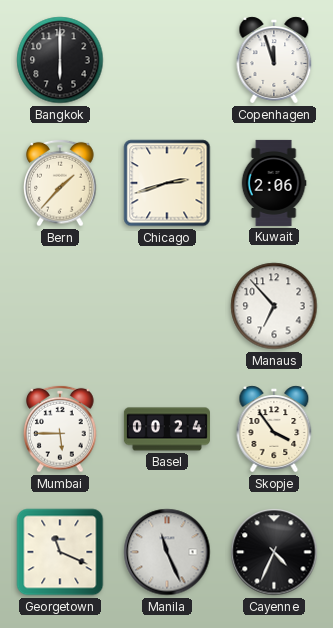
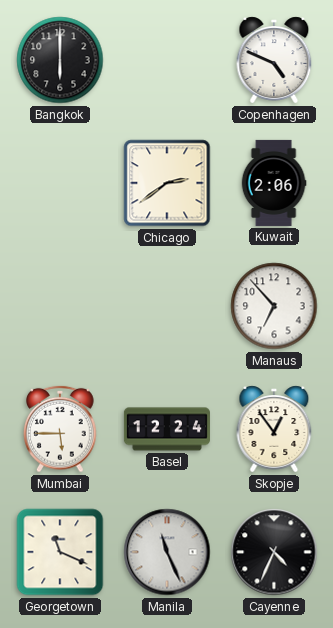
Copenhagen: 11:57 -> 4:49
Bern: 1:37 -> none
Chicago: 2:42 -> 2:39
Basel: 00:24 -> 12:24
Skopje: 3:54 -> 12:54
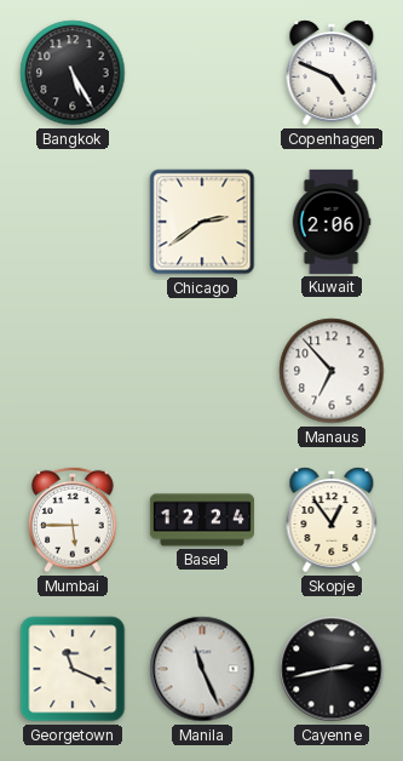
Bangkok: 6:00 -> 5:25
Cayenne: 4:34 -> 2:43
